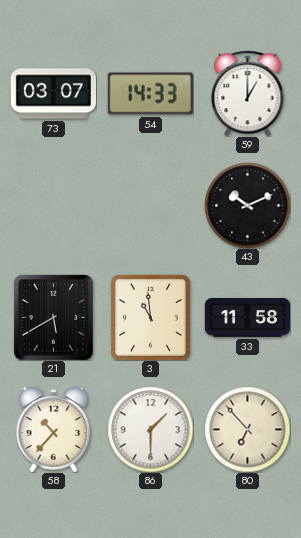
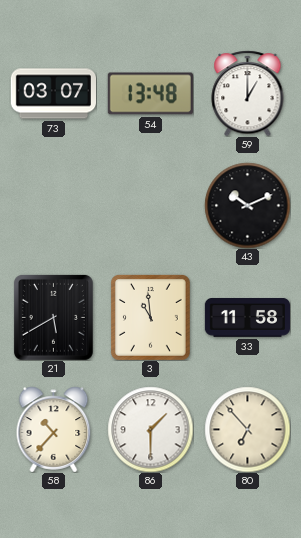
54: 14:33 -> 13:48
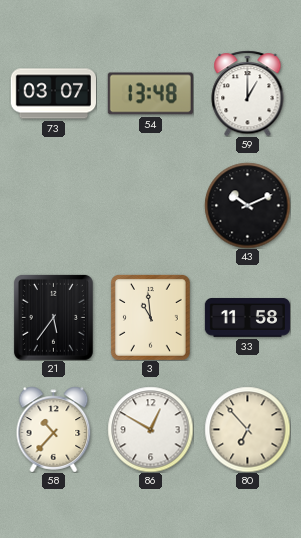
21: 5:40 -> 5:36
86: 1:30 -> 12:50
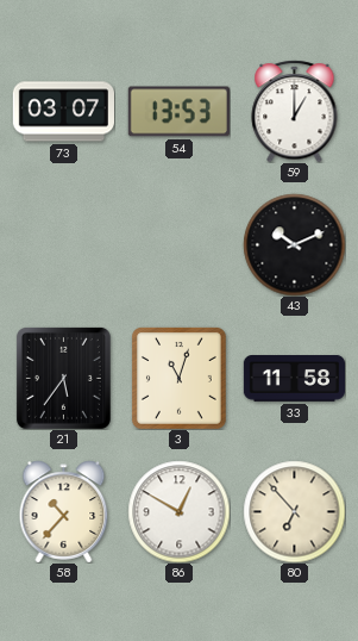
54: 13:48 -> 13:53
3: 10:59 -> 11:03
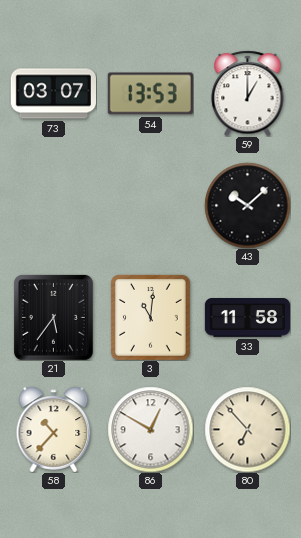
43: 10:11 -> 10:08
3: 11:03 -> 11:01
